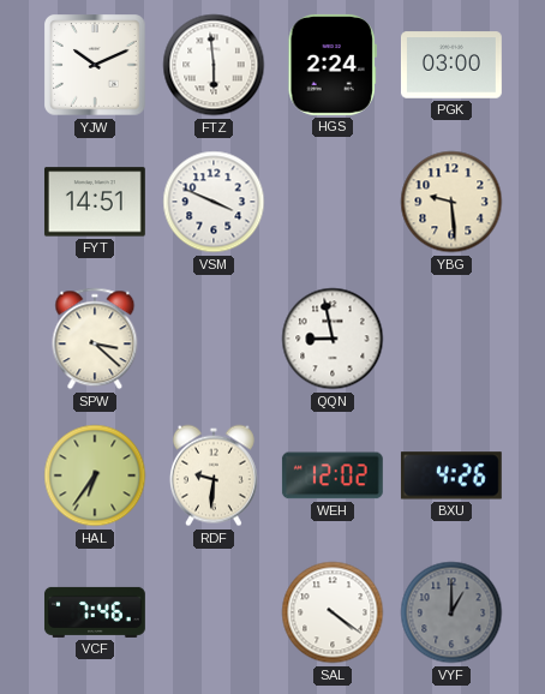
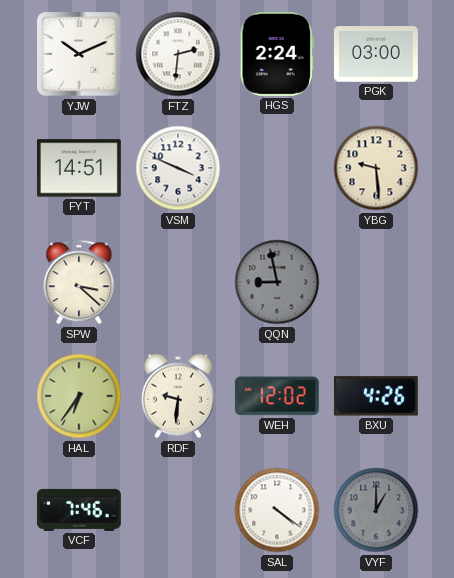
FTZ: 5:59 -> 2:31
QQN dial: white -> grey
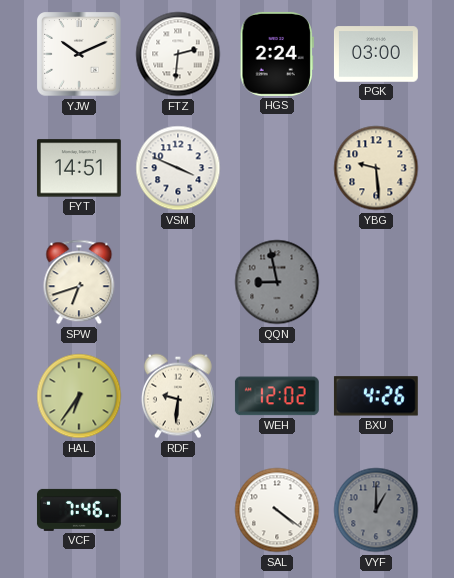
SPW: 3:22 -> 6:42
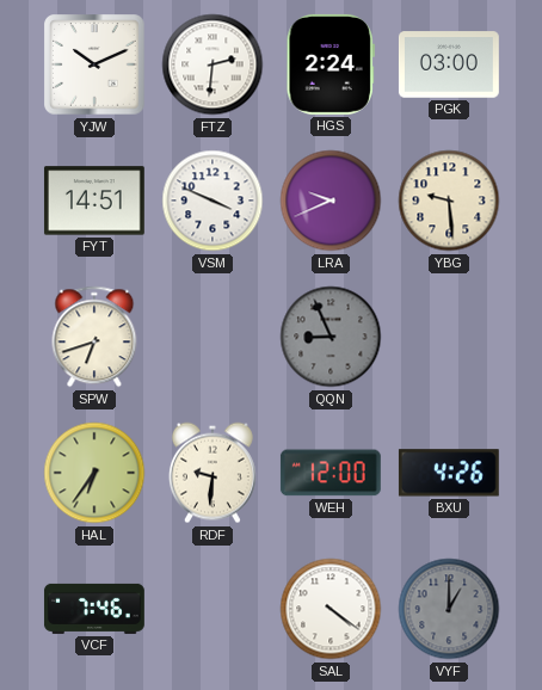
LRA: none -> 9:41
QQN: 8:58 -> 8:56
WEH: 12:02 -> 12:00
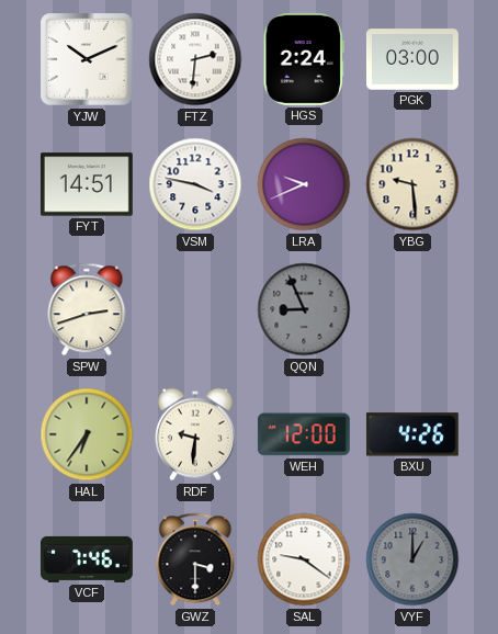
VSM: 3:49 -> 3:47
SPW: 6:42 -> 2:42
GWZ: none -> 3:30
SAL: 4:21 -> 9:21
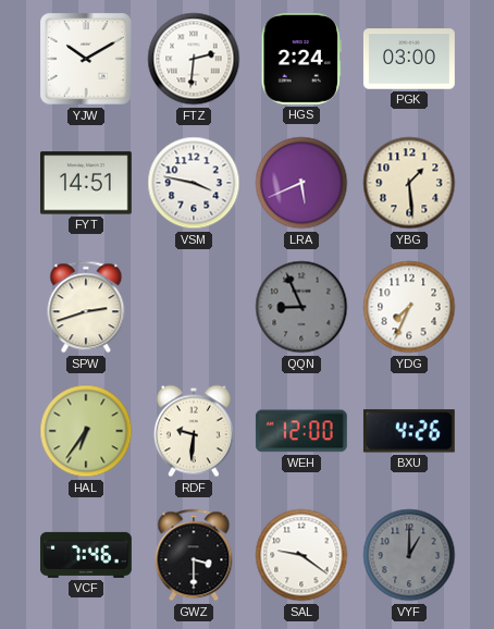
YJW: 10:11 -> 10:10
LRA: 9:41 -> 5:41
YBG: 9:29 -> 1:29
YDG: none -> 7:34
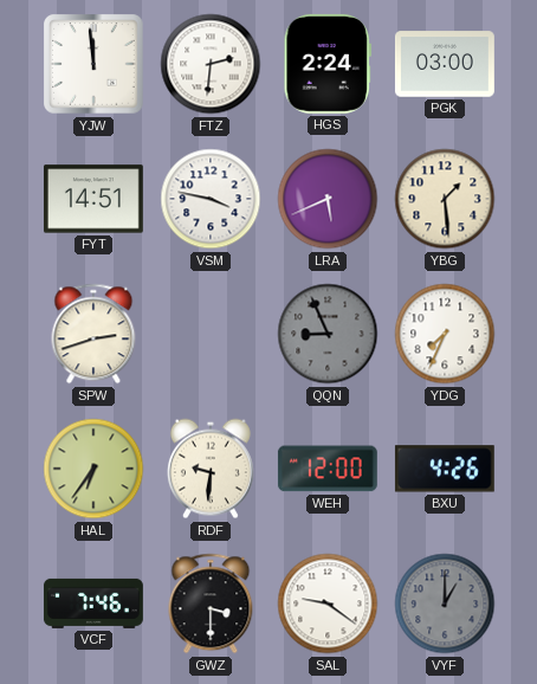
YJW: 10:10 -> 11:59
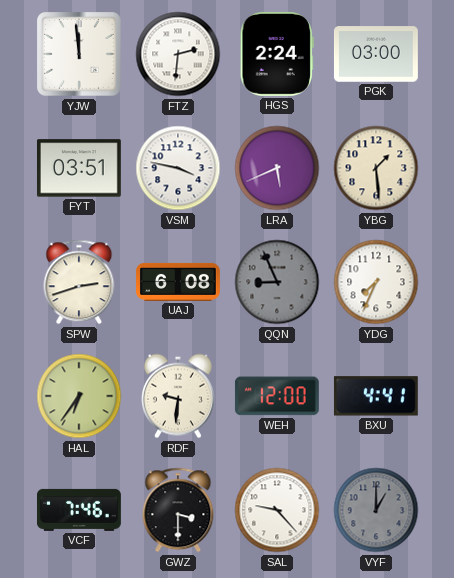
FYT: 14:51 -> 03:51
UAJ: none -> 6:08
BXU: 4:26 -> 4:41
SAL: 9:21 -> 9:23
